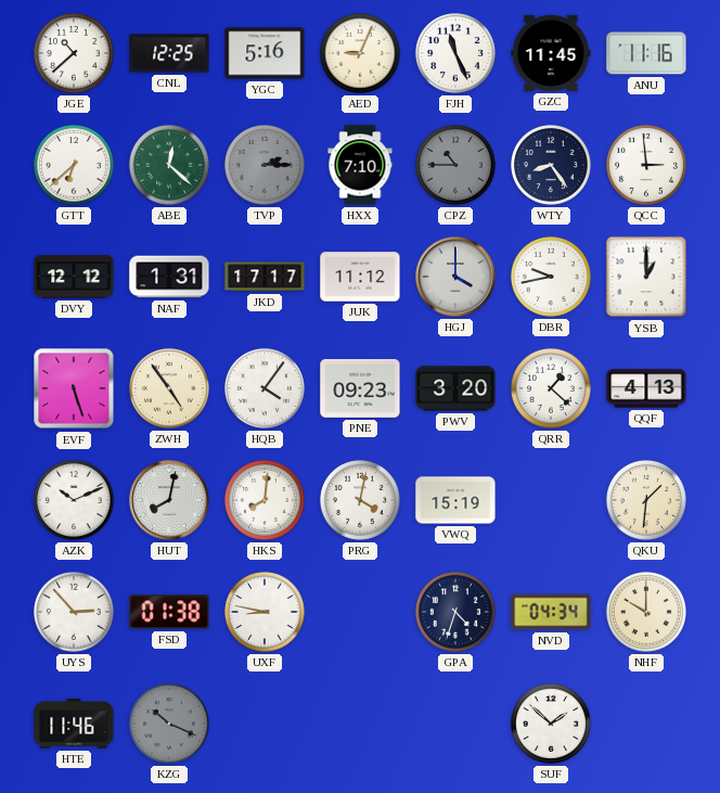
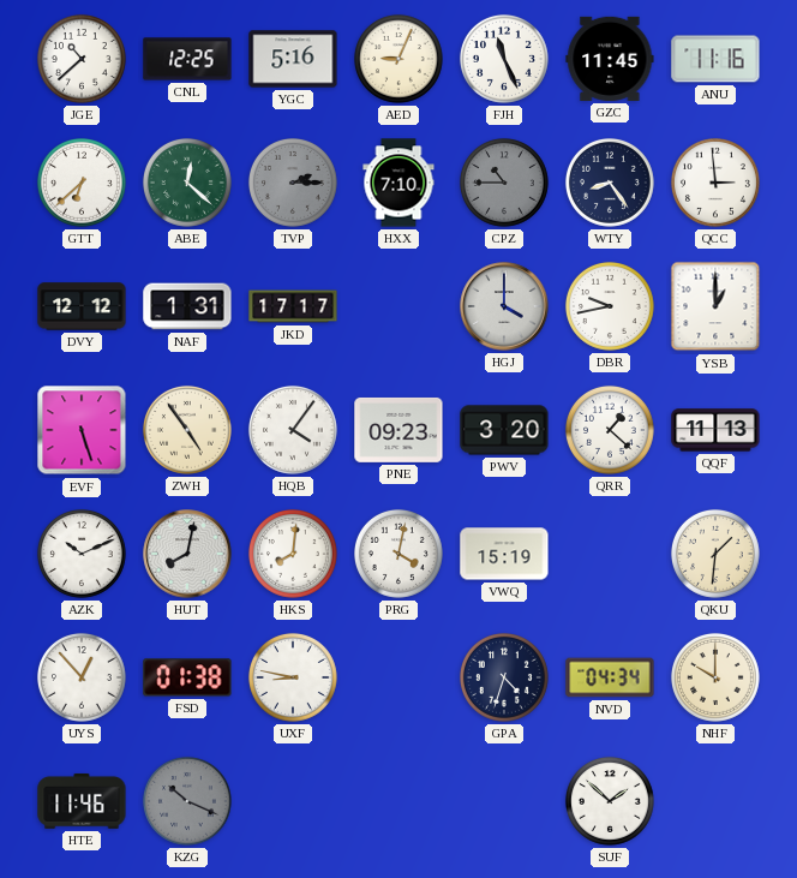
JUK: 11:12 -> none
QQF: 4:13 -> 11:13
UYS: 2:53 -> 12:53
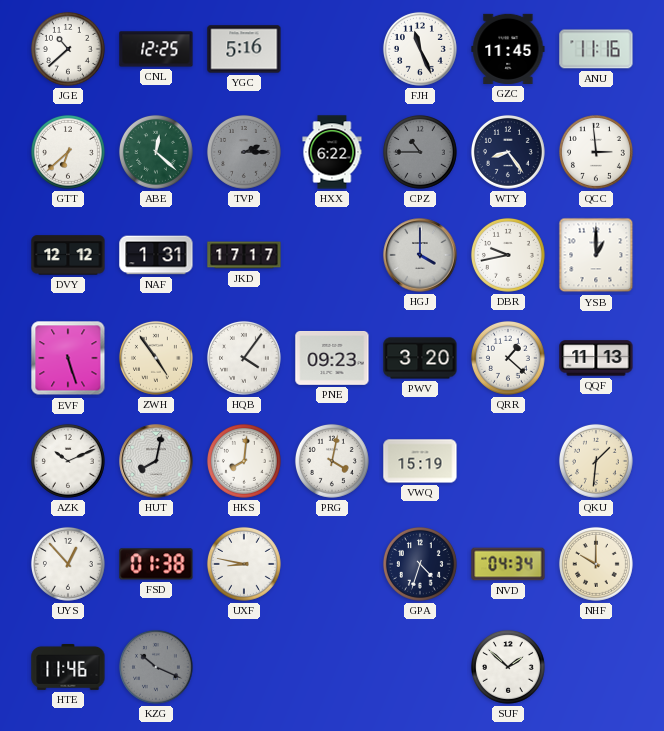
AED: 9:04 -> none
HXX: 7:10 -> 6:22
